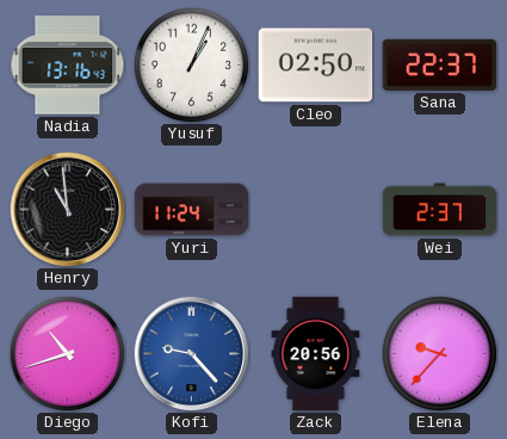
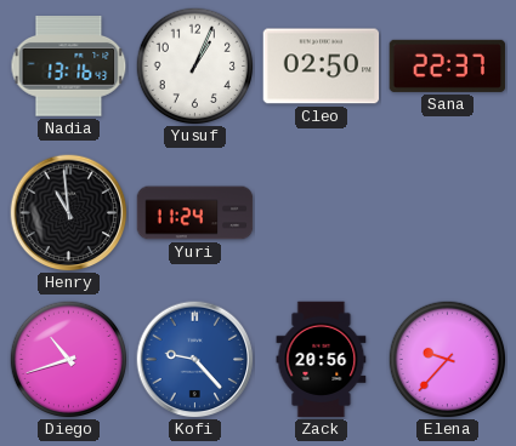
Wei: 2:37 -> none
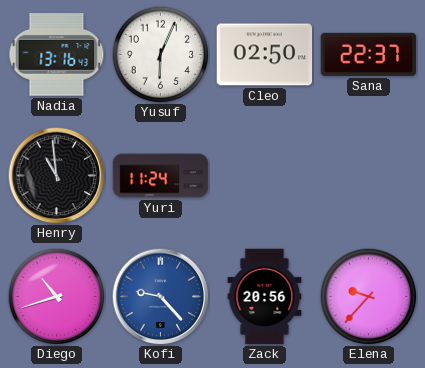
Yusuf: 1:04 -> 6:04
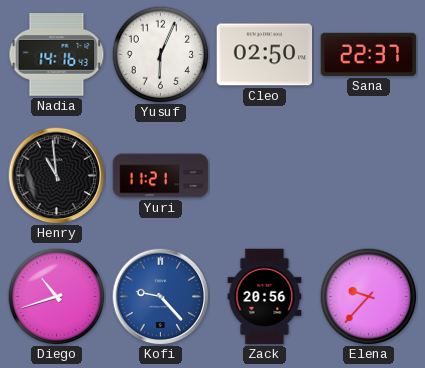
Nadia: 13:16 -> 14:16
Yuri: 11:24 -> 11:21
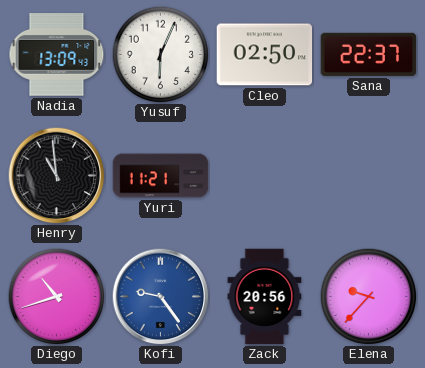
Nadia: 14:16 -> 13:09
Kofi: 9:23 -> 9:24
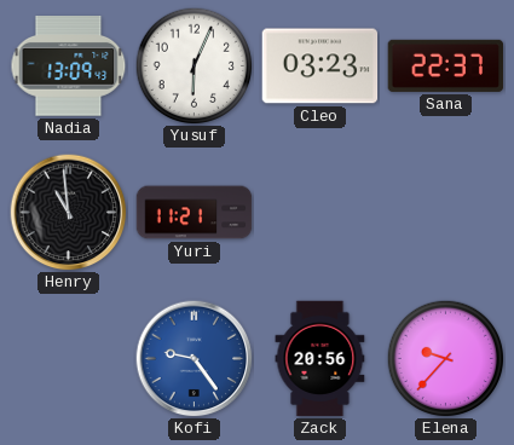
Cleo: 02:50 -> 03:23
Diego: 10:42 -> none
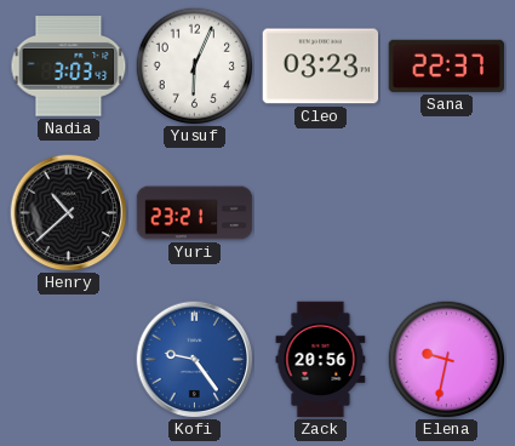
Nadia: 13:09 -> 3:03
Henry: 10:59 -> 10:38
Yuri: 11:21 -> 23:21
Elena: 9:37 -> 9:32
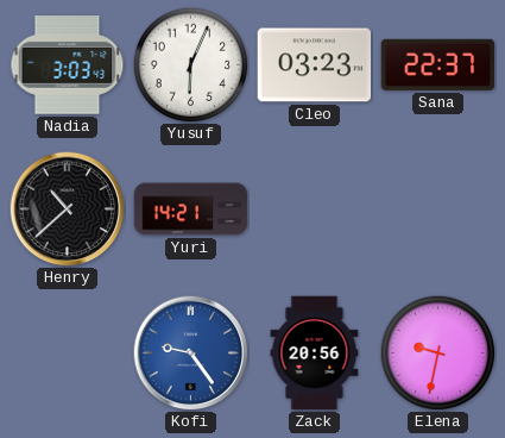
Yuri: 23:21 -> 14:21
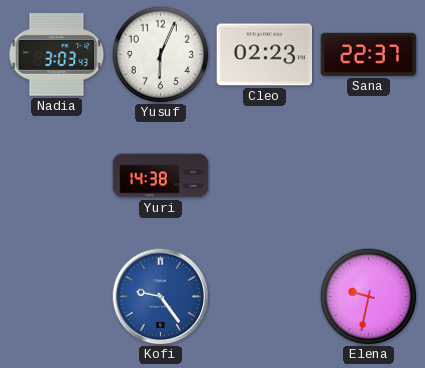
Cleo: 03:23 -> 02:23
Henry: 10:38 -> none
Yuri: 14:21 -> 14:38
Zack: 20:56 -> none
